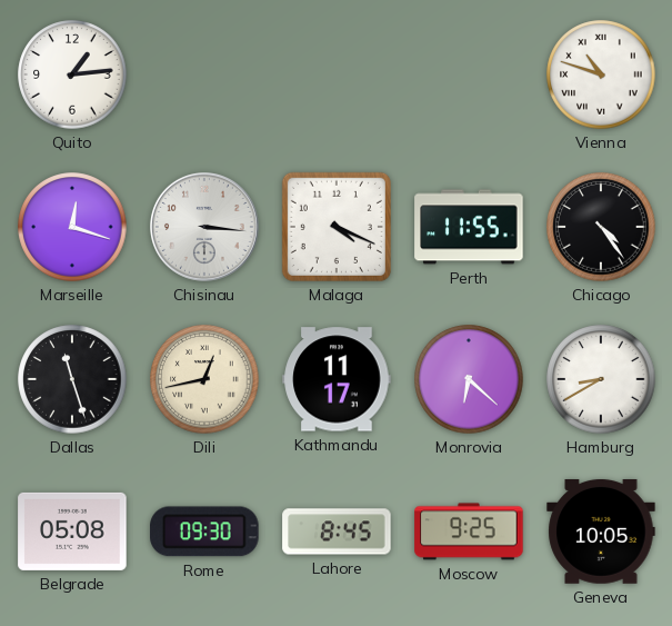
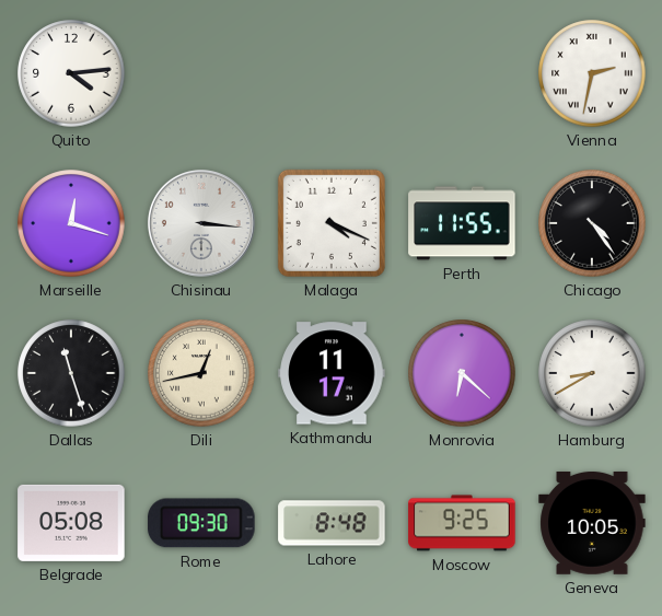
Quito: 1:14 -> 4:14
Vienna: 10:48 -> 2:32
Lahore: 8:45 -> 8:48
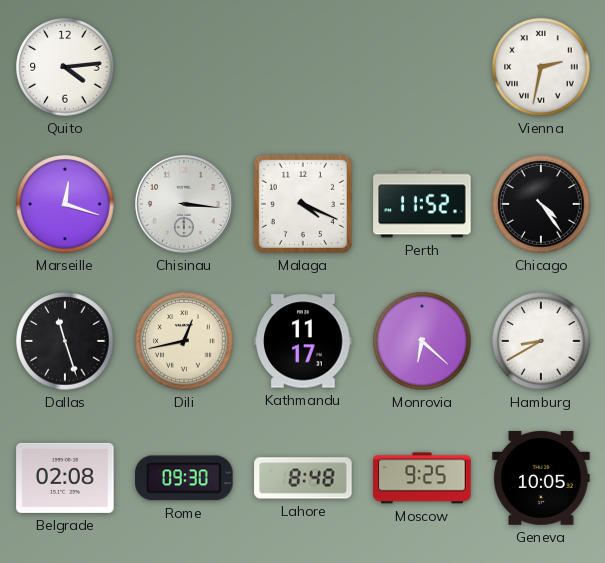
Perth: 11:55 -> 11:52
Belgrade: 05:08 -> 02:08
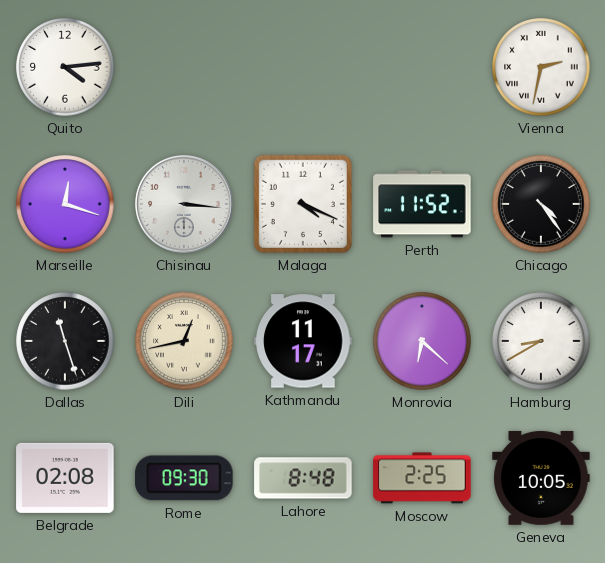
Moscow: 9:25 -> 2:25
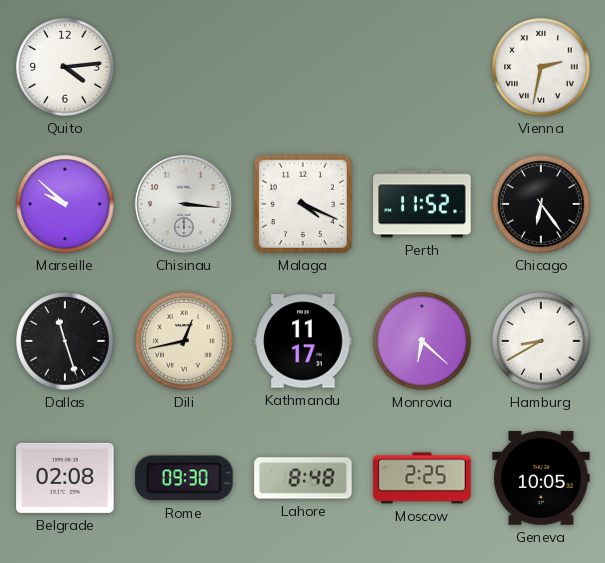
Marseille: 12:18 -> 9:52
Chicago: 4:24 -> 6:24
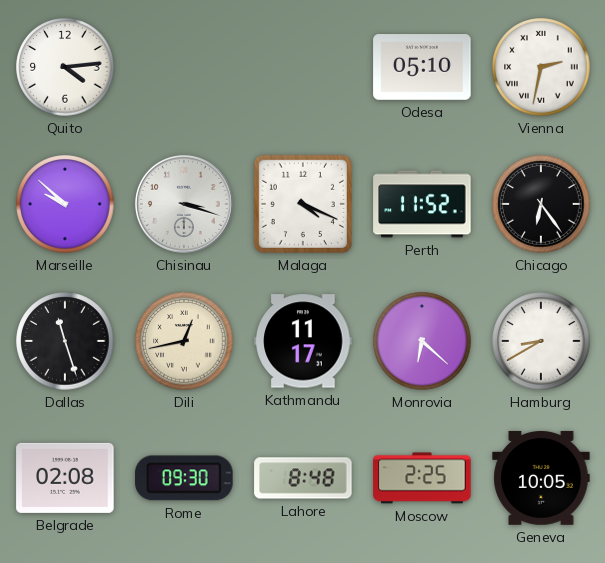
Odesa: none -> 05:10
Chisinau: 3:16 -> 3:18
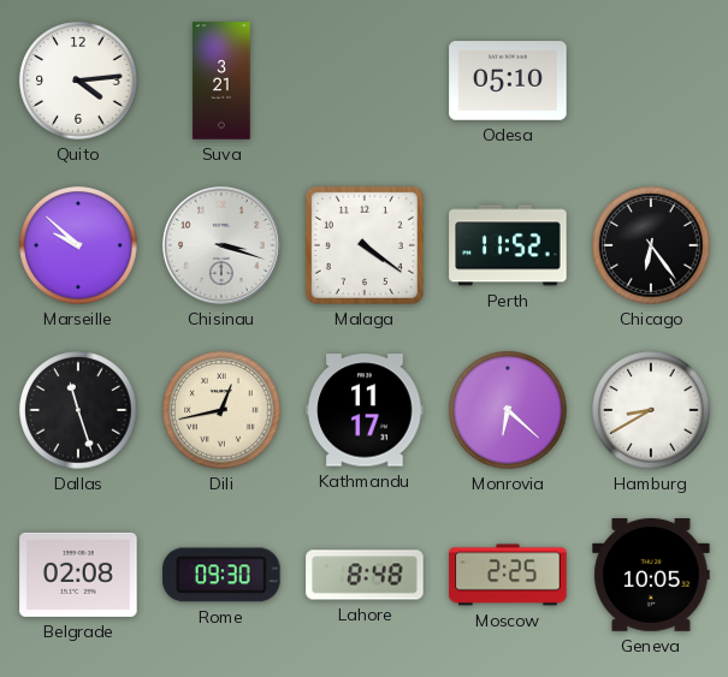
Suva: none -> 3:21
Vienna: 2:32 -> none
Malaga: 4:19 -> 4:21
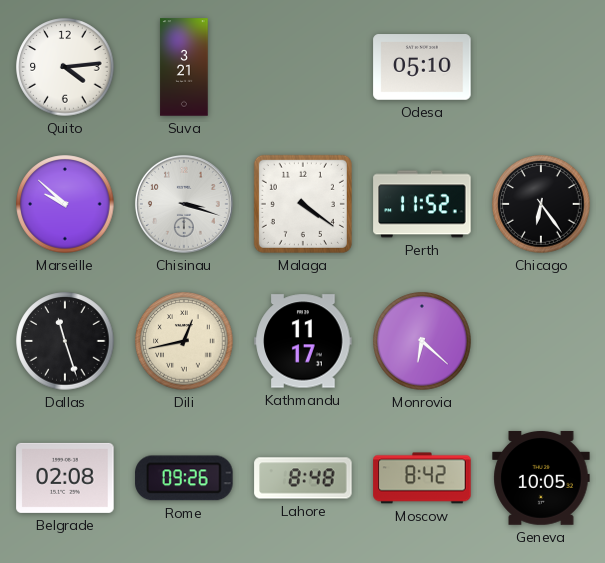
Hamburg: 8:40 -> none
Rome: 09:30 -> 09:26
Moscow: 2:25 -> 8:42
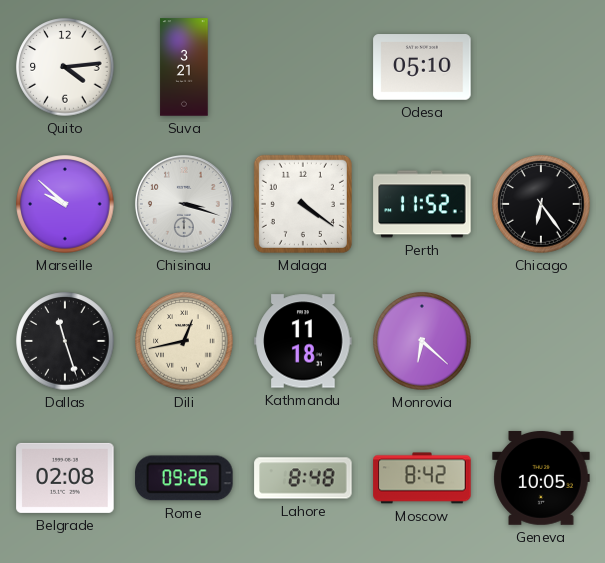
Kathmandu: 11:17 -> 11:18
